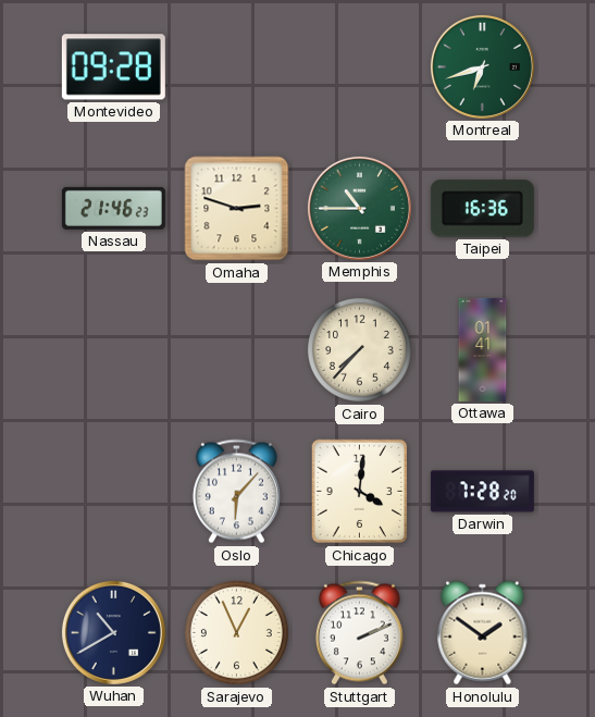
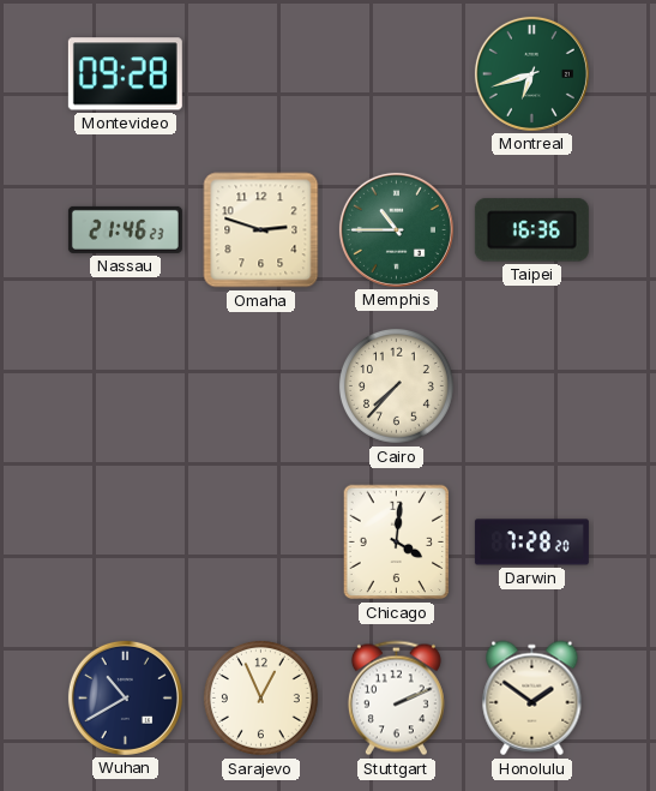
Ottawa: 01:41 -> none
Oslo: 6:07 -> none
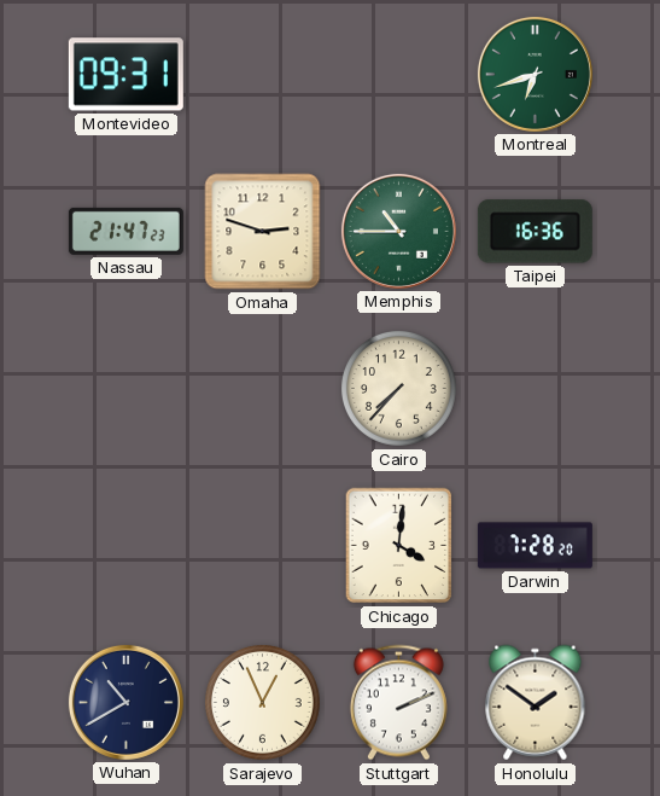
Montevideo: 09:28 -> 09:31
Nassau: 21:46 -> 21:47
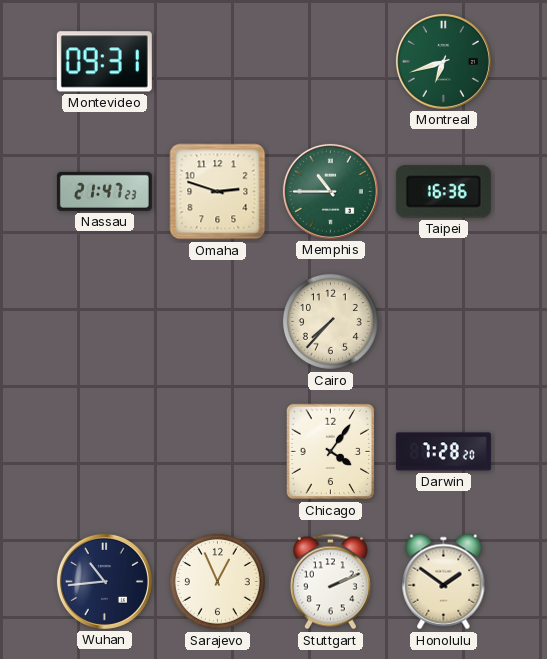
Chicago: 4:01 -> 4:06
Wuhan: 10:40 -> 10:44
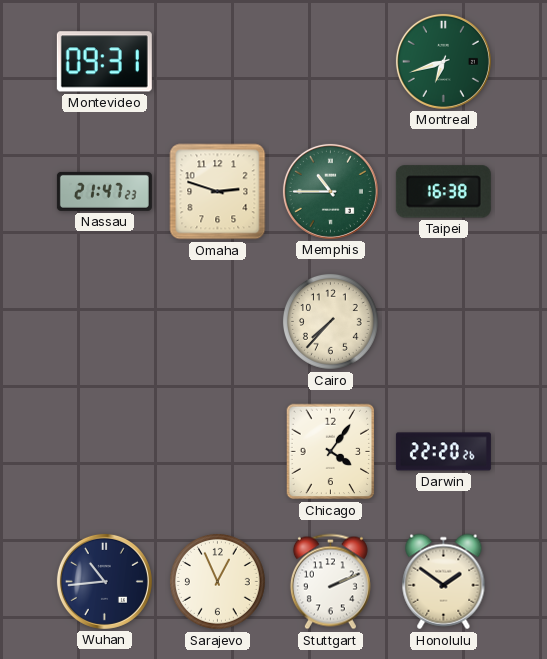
Taipei: 16:36 -> 16:38
Darwin: 7:28 -> 22:20
